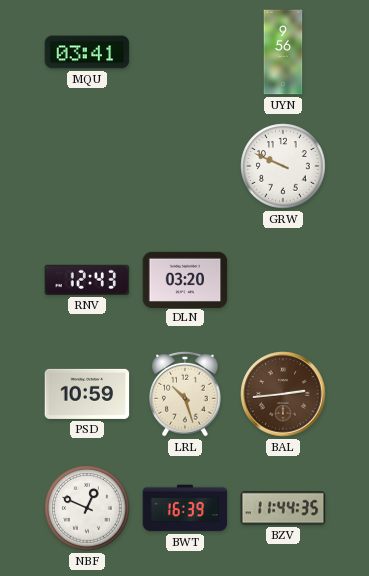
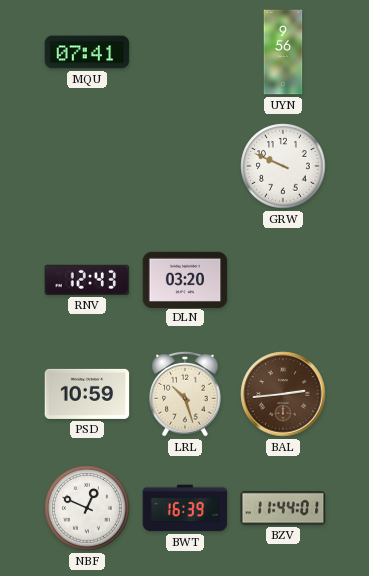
MQU: 03:41 -> 07:41
BZV: 11:44:35 -> 11:44:01
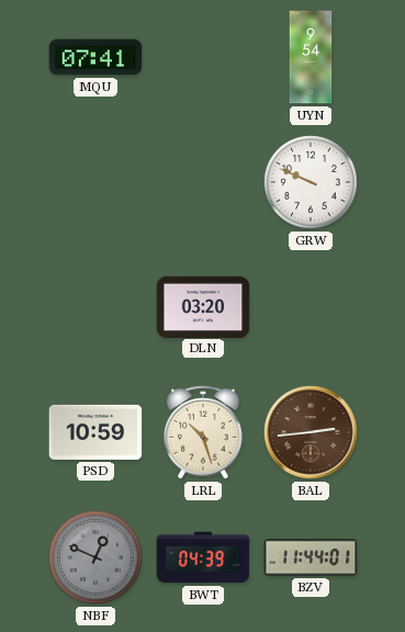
UYN: 9:56 -> 9:54
RNV: 12:43 -> none
NBF dial: white -> grey
BWT: 16:39 -> 04:39
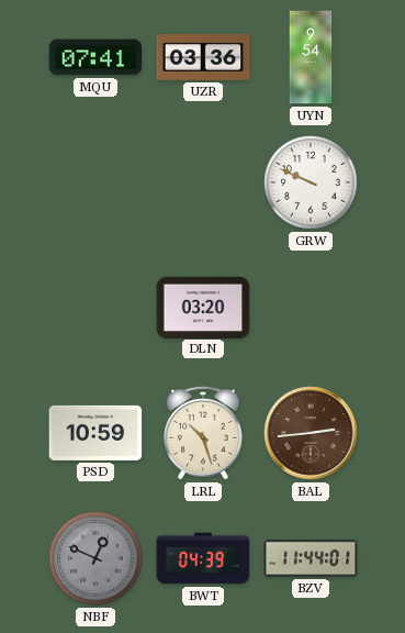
UZR: none -> 03:36
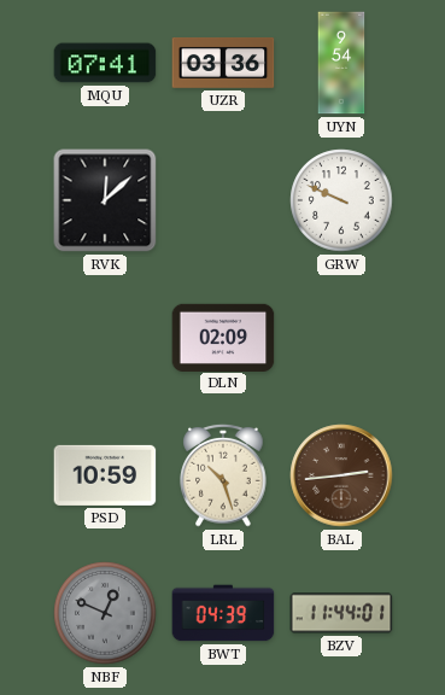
RVK: none -> 12:08
DLN: 03:20 -> 02:09
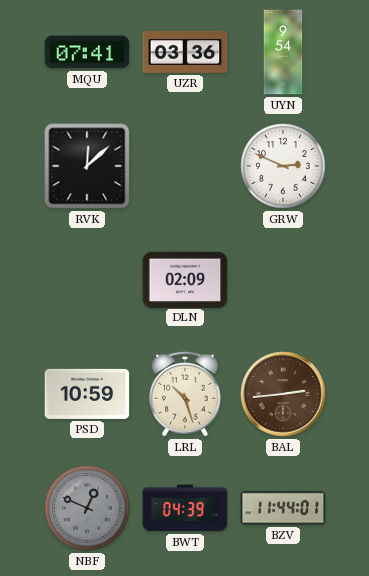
GRW: 9:49 -> 2:49
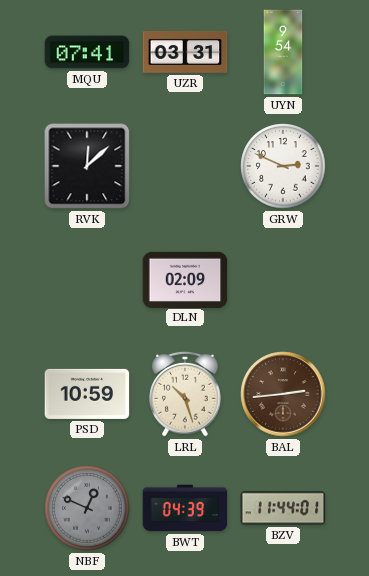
UZR: 03:36 -> 03:31
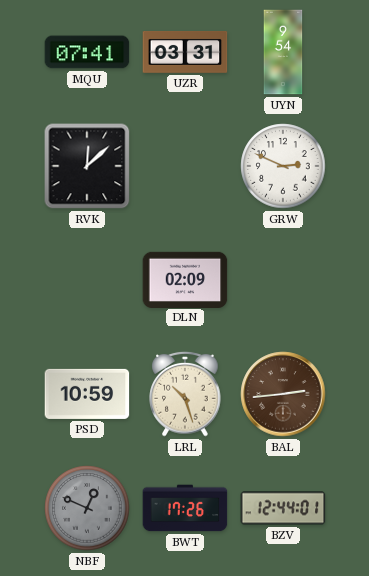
BWT: 04:39 -> 17:26
BZV: 11:44 -> 12:44
